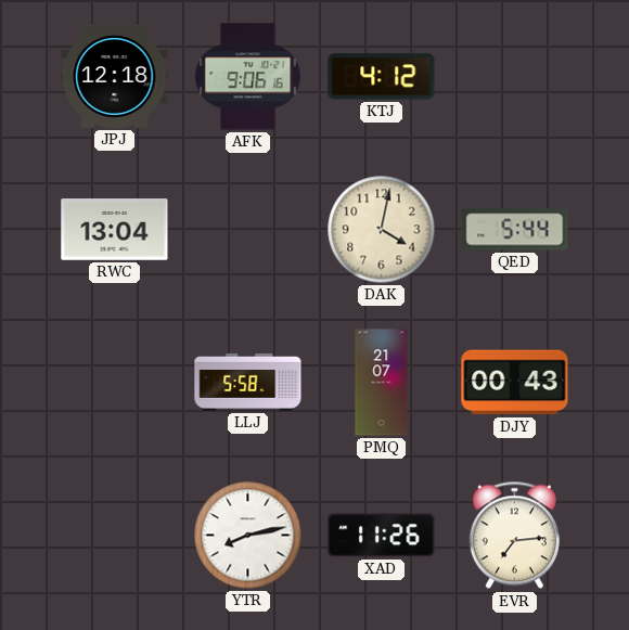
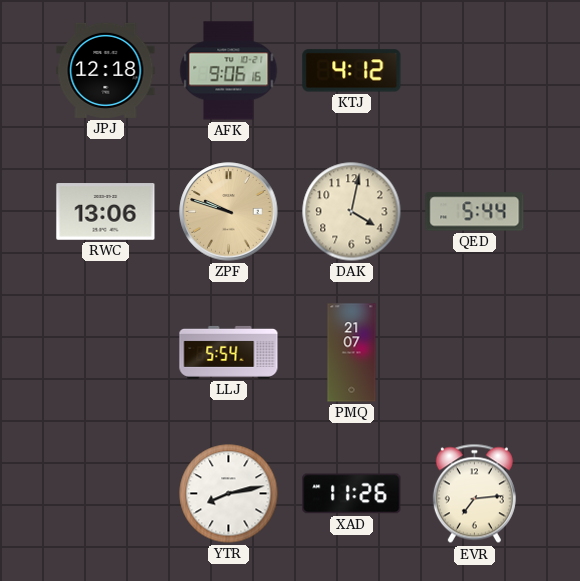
RWC: 13:04 -> 13:06
ZPF: none -> 9:48
LLJ: 5:58 -> 5:54
DJY: 00:43 -> none
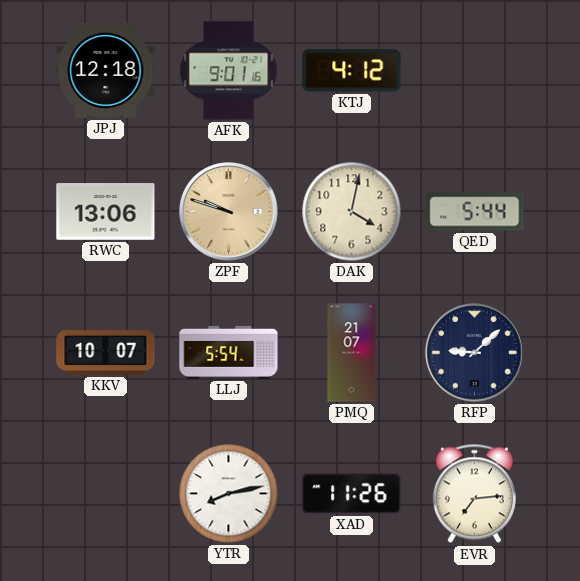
AFK: 9:06 -> 9:01
KKV: none -> 10:07
RFP: none -> 9:08
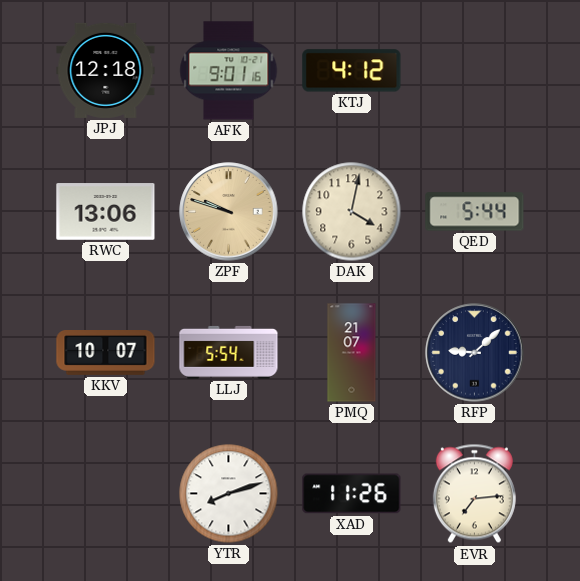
YTR: 8:13 -> 8:12
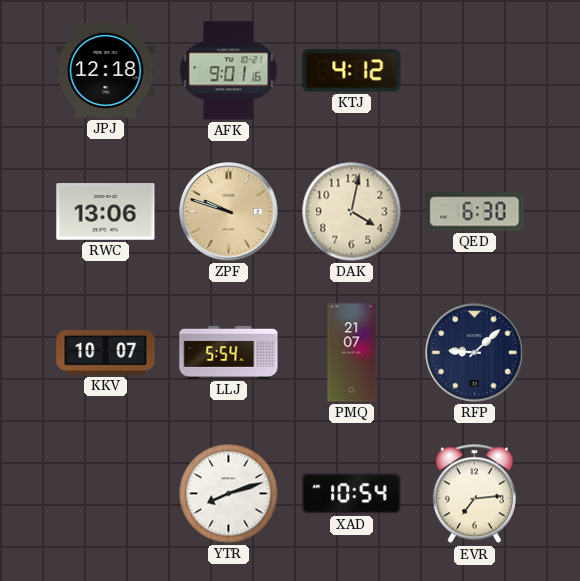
QED: 5:44 -> 6:30
XAD: 11:26 -> 10:54
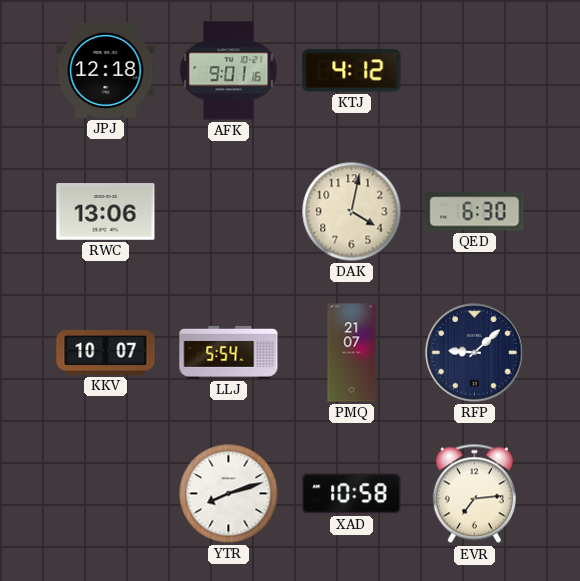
ZPF: 9:48 -> none
XAD: 10:54 -> 10:58
